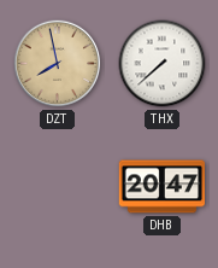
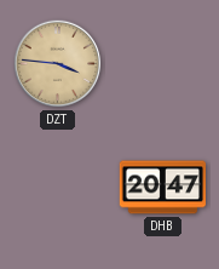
DZT: 7:58 -> 3:46
THX: 7:38 -> none
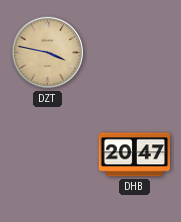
DZT: 3:46 -> 3:47
